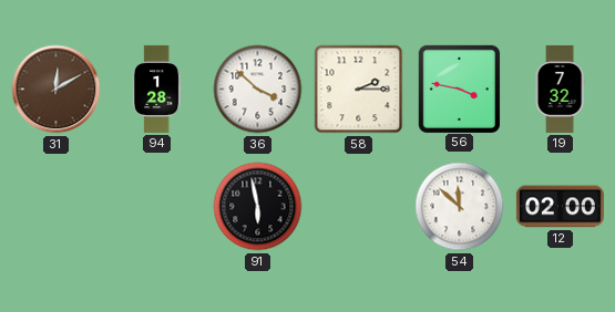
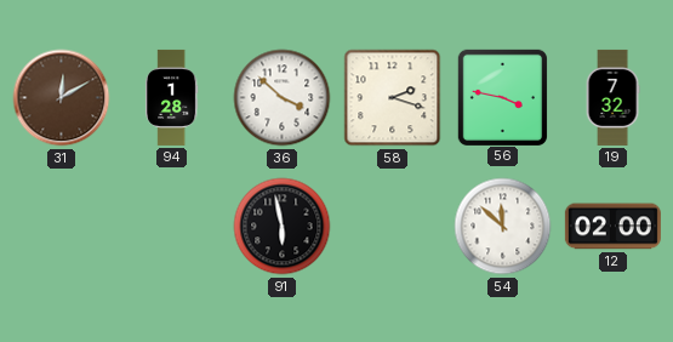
58: 2:15 -> 2:18
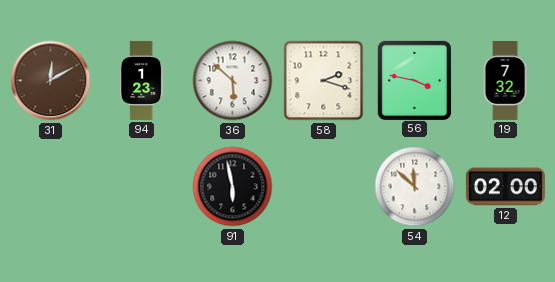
94: 1:28 -> 1:23
36: 3:52 -> 5:52
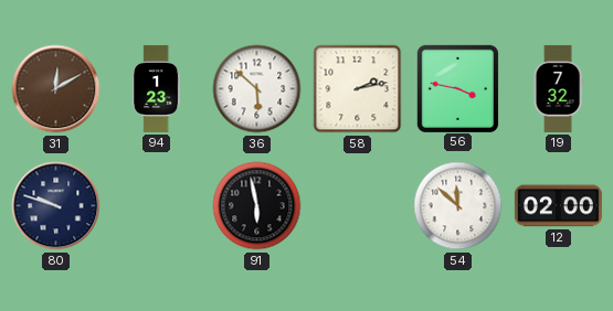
58: 2:18 -> 2:13
80: none -> 9:48
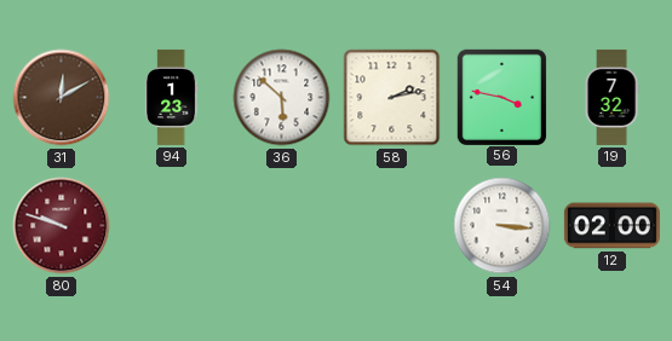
80 dial: navy -> burgundy
91: 5:58 -> none
54: 11:52 -> 3:16
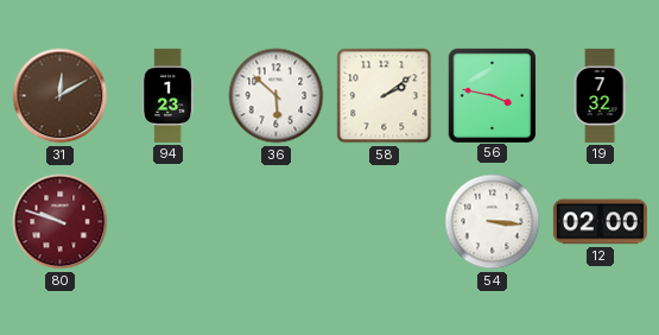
58: 2:13 -> 2:09
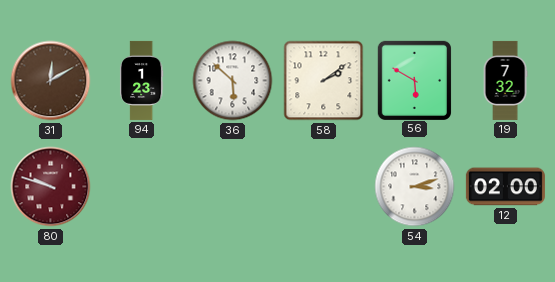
56: 3:47 -> 5:50
54: 3:16 -> 3:12
